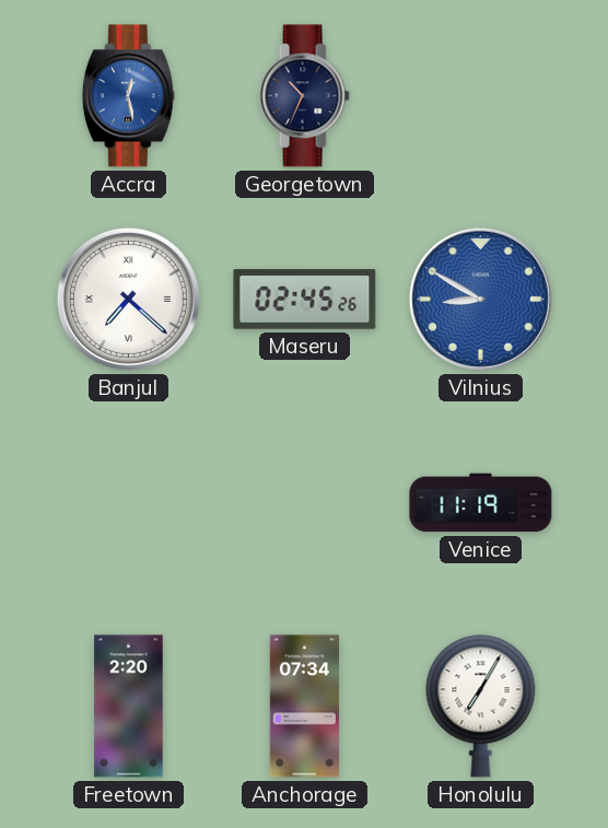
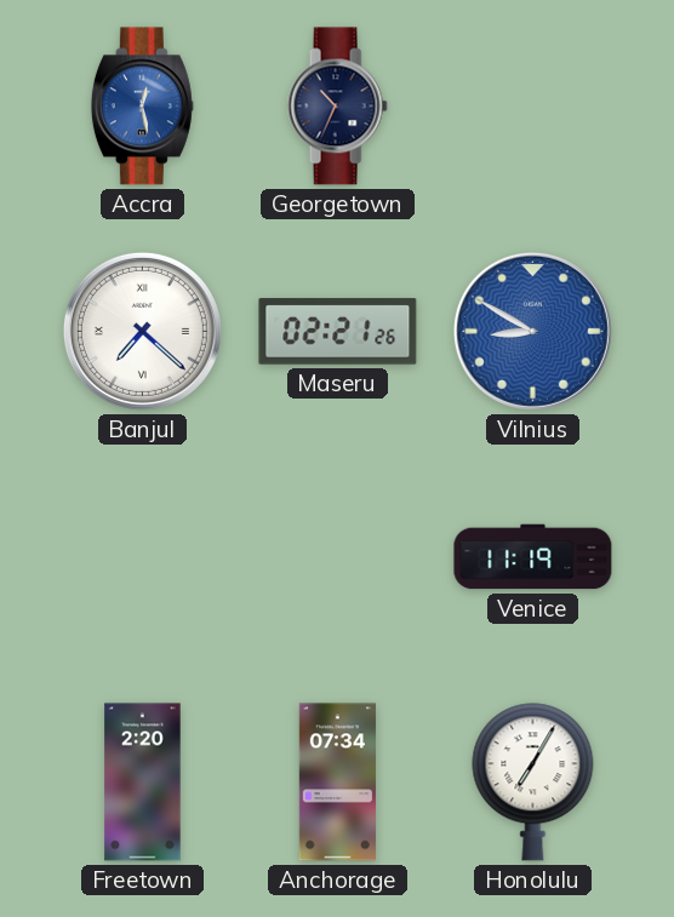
Maseru: 02:45 -> 02:21
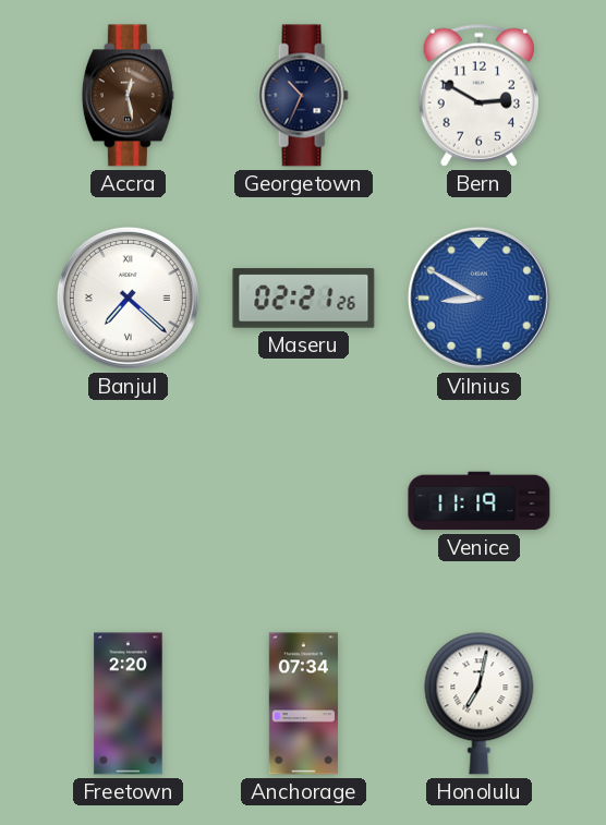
Accra dial: blue -> brown
Bern: none -> 2:50
Honolulu: 7:05 -> 7:02
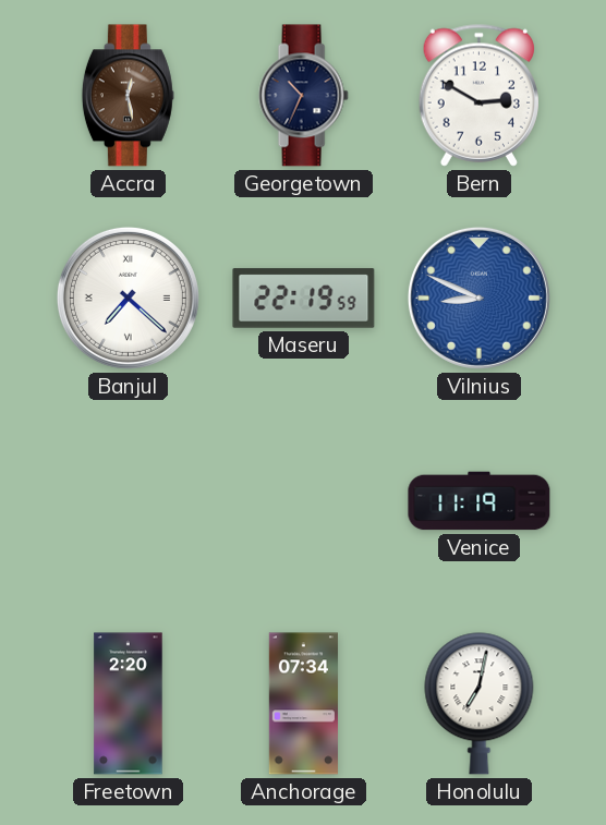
Maseru: 02:21 -> 22:19
Vilnius: 8:50 -> 8:49
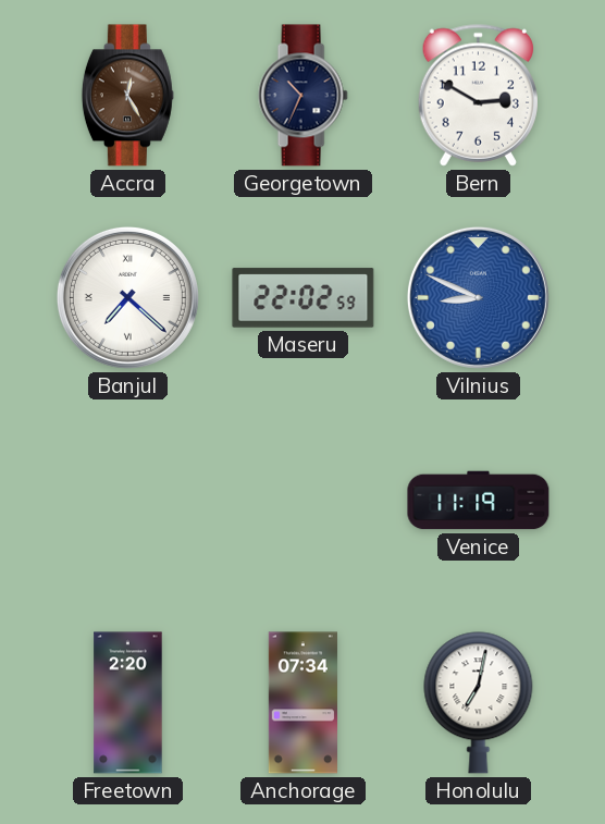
Accra: 12:28 -> 12:25
Maseru: 22:19 -> 22:02
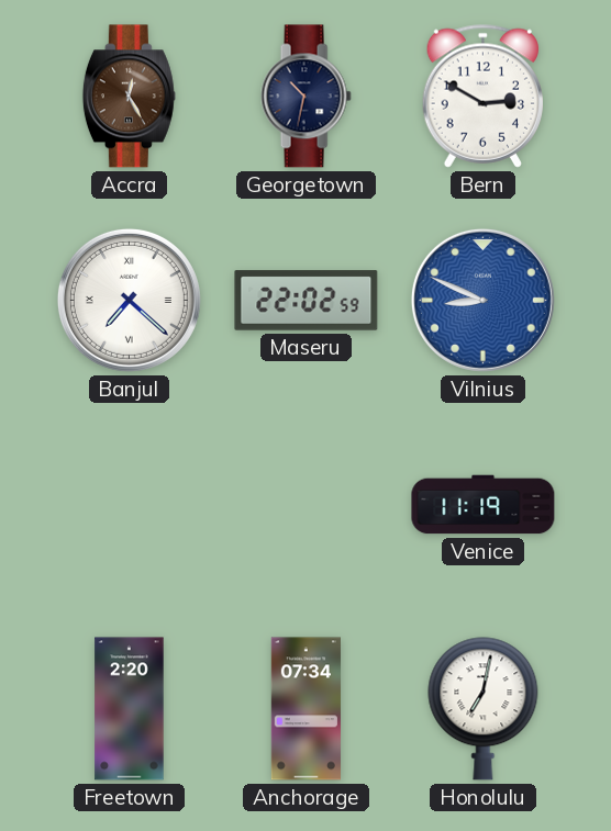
Georgetown: 10:34 -> 10:32
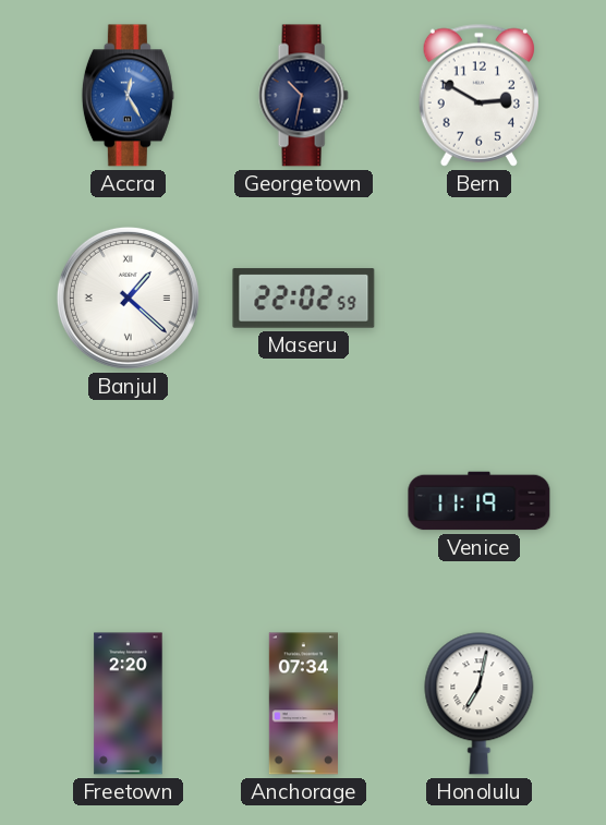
Accra dial: brown -> blue
Banjul: 7:22 -> 1:22
Vilnius: 8:49 -> none
